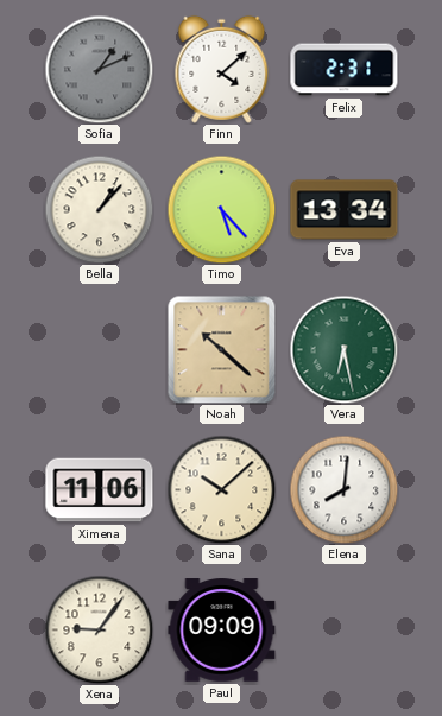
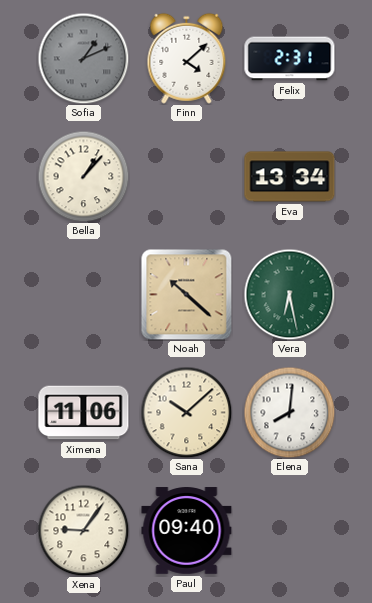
Timo: 5:23 -> none
Paul: 09:09 -> 09:40
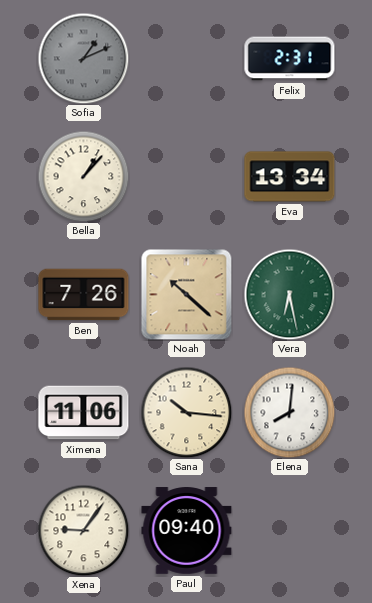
Finn: 4:08 -> none
Ben: none -> 7:26
Sana: 10:08 -> 10:16
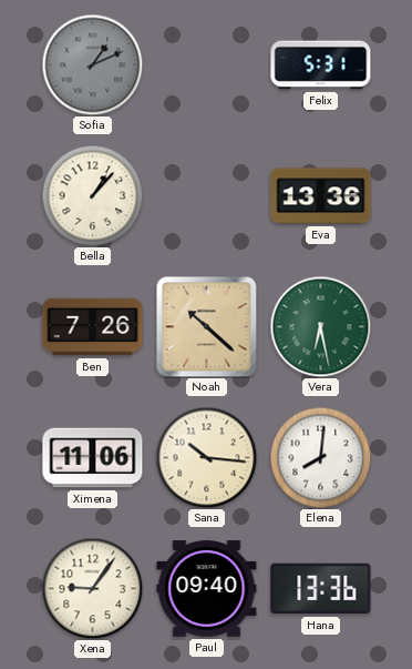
Felix: 2:31 -> 5:31
Eva: 13:34 -> 13:36
Hana: none -> 13:36
